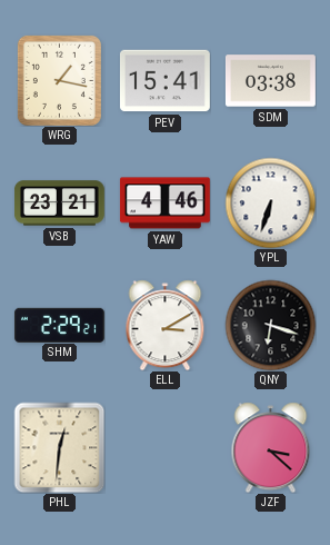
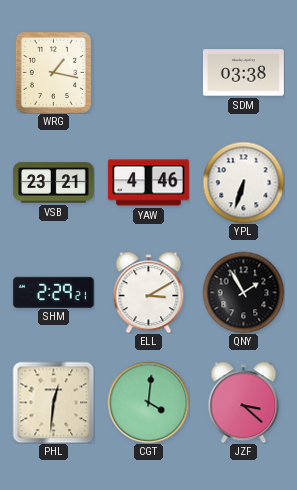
PEV: 15:41 -> none
QNY: 6:18 -> 1:55
CGT: none -> 4:01
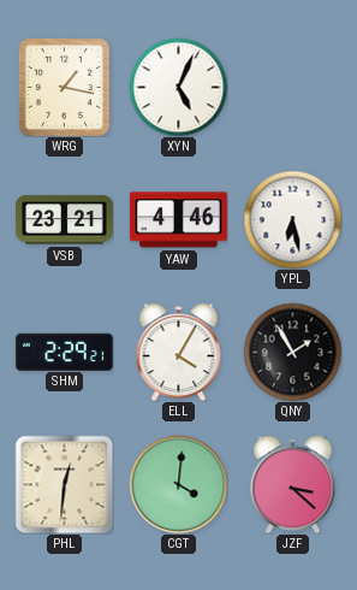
XYN: none -> 5:04
SDM: 03:38 -> none
YPL: 6:33 -> 6:28
ELL: 3:10 -> 4:05
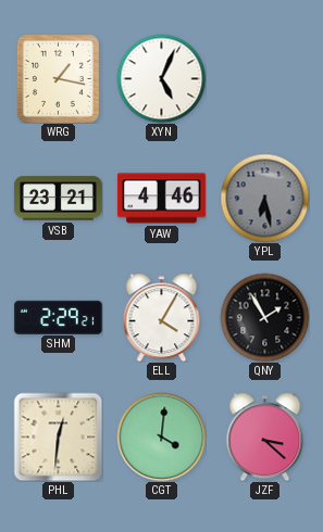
YPL dial: white -> grey
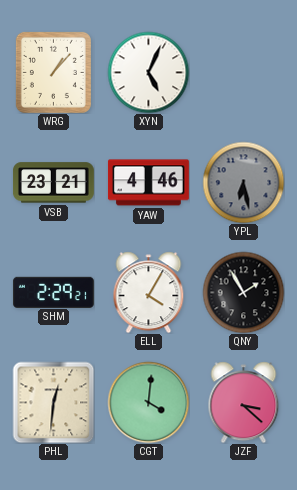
WRG: 1:17 -> 1:07
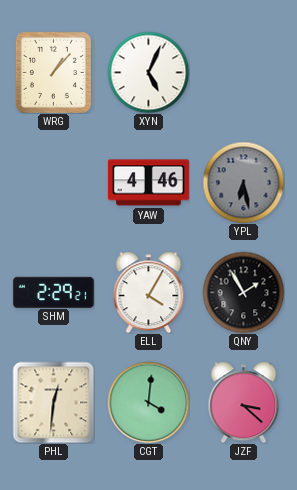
VSB: 23:21 -> none
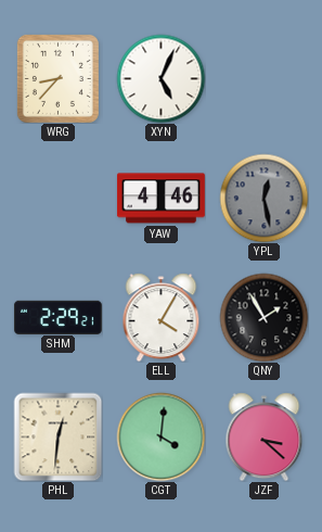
WRG: 1:07 -> 8:37
YPL: 6:28 -> 12:28
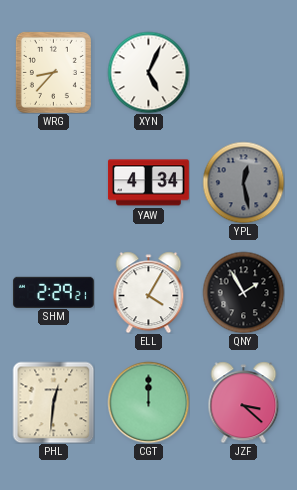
YAW: 4:46 -> 4:34
CGT: 4:01 -> 12:00
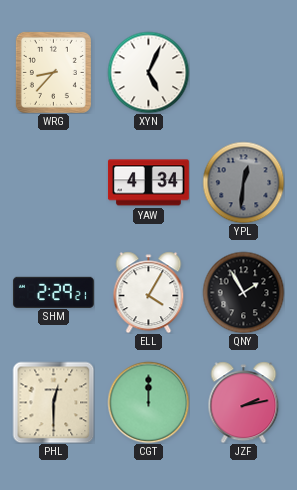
YPL: 12:28 -> 12:31
PHL: 12:31 -> 12:30
JZF: 3:22 -> 2:13
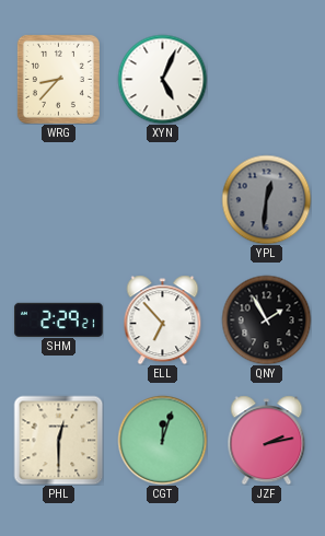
YAW: 4:34 -> none
ELL: 4:05 -> 6:53
CGT: 12:00 -> 12:03
